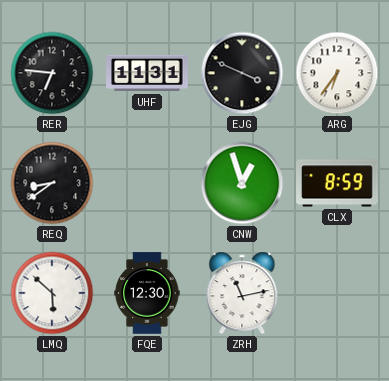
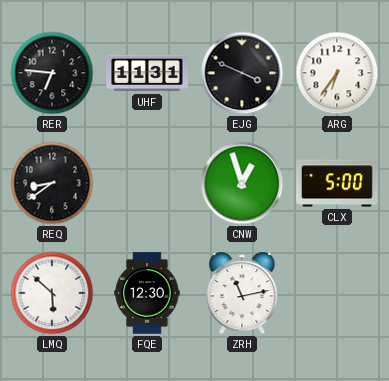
CLX: 8:59 -> 5:00
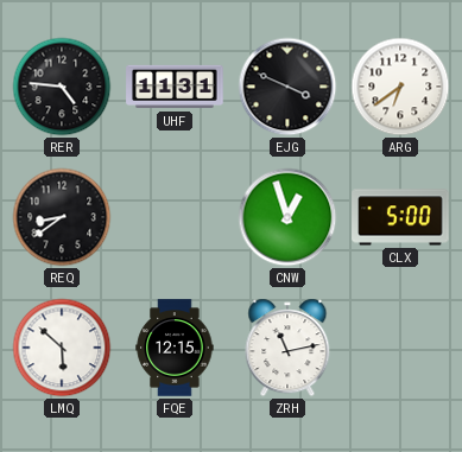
RER: 6:46 -> 4:46
ARG: 6:36 -> 6:39
FQE: 12:30 -> 12:15
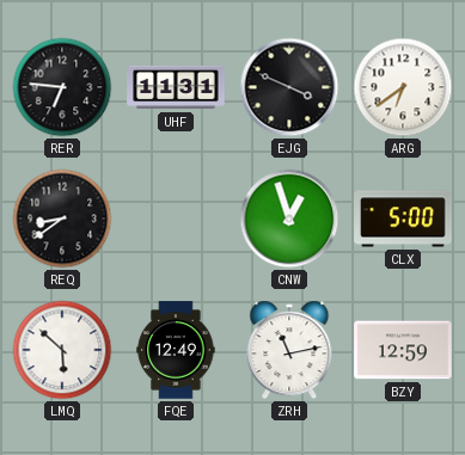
RER: 4:46 -> 6:46
FQE: 12:15 -> 12:49
BZY: none -> 12:59
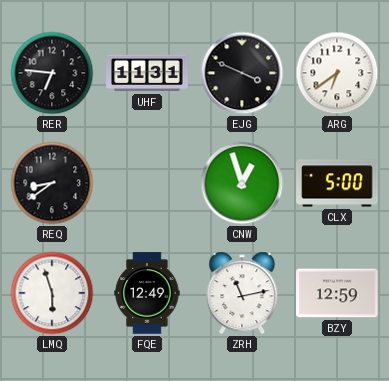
LMQ: 5:52 -> 5:57
